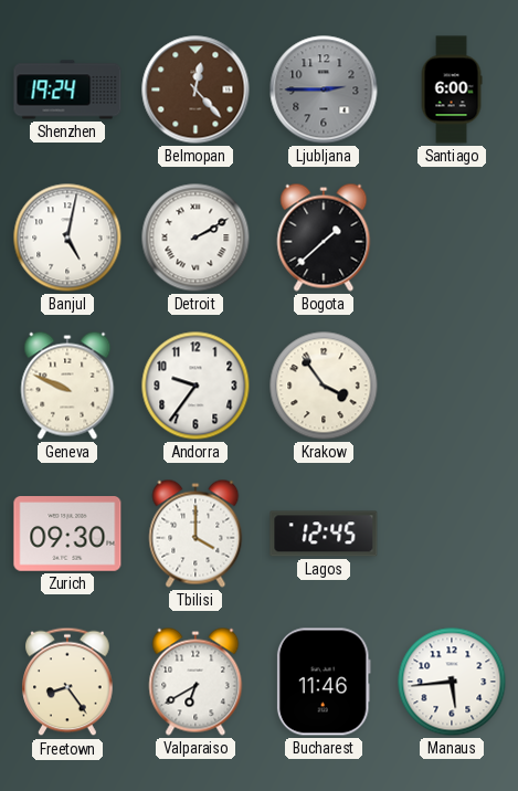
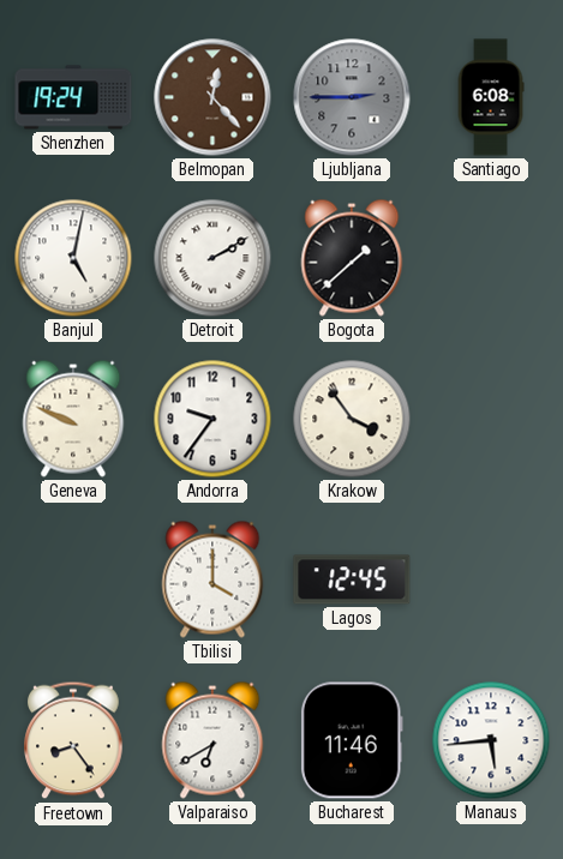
Santiago: 6:00 -> 6:08
Zurich: 09:30 -> none
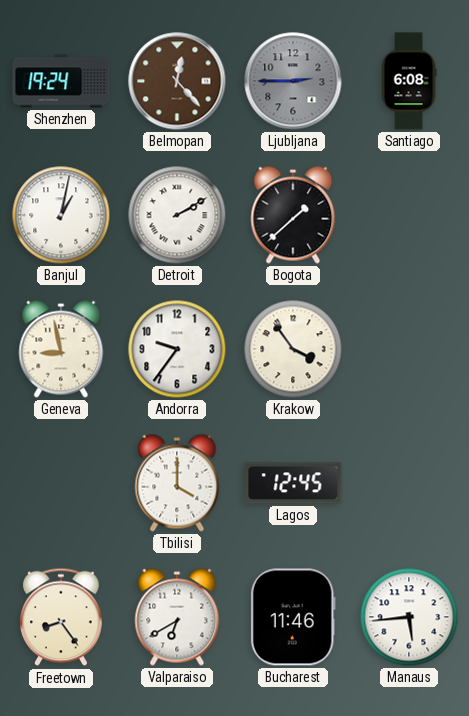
Banjul: 5:02 -> 1:02
Geneva: 9:49 -> 8:58
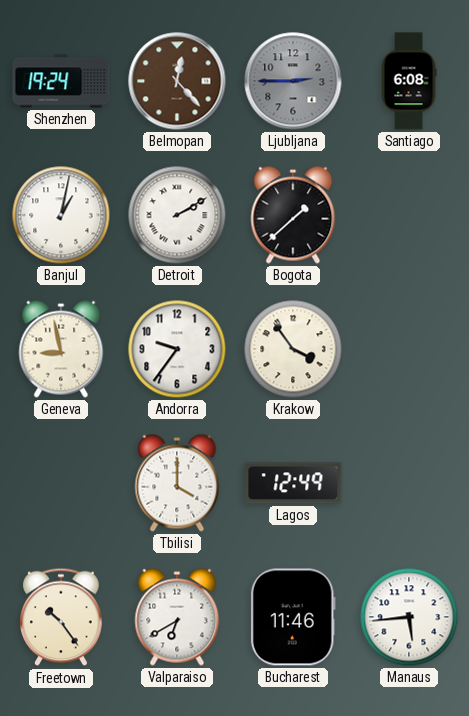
Lagos: 12:45 -> 12:49
Freetown: 8:24 -> 10:24
